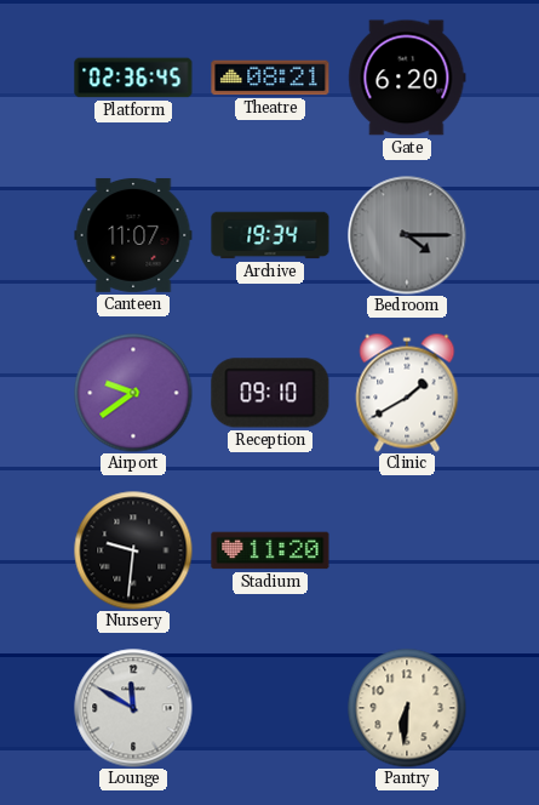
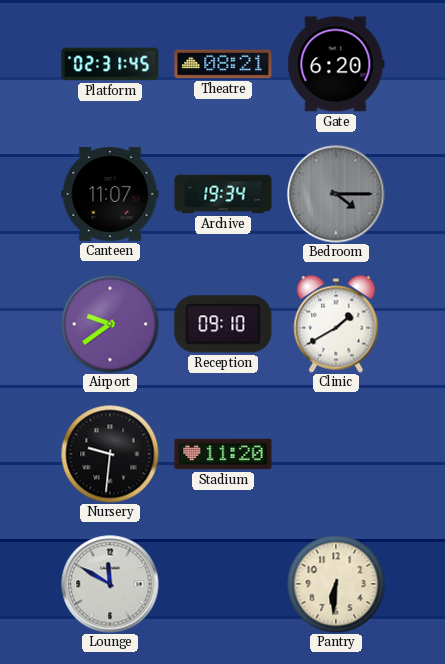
Platform: 02:36 -> 02:31
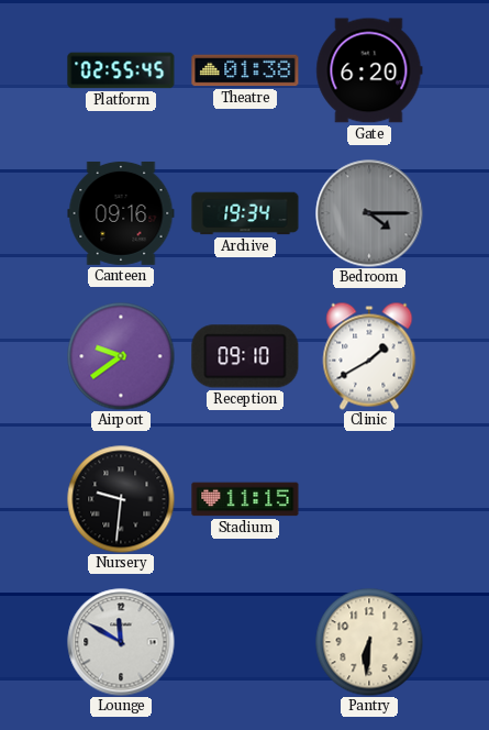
Platform: 02:31 -> 02:55
Theatre: 08:21 -> 01:38
Canteen: 11:07 -> 09:16
Stadium: 11:20 -> 11:15
